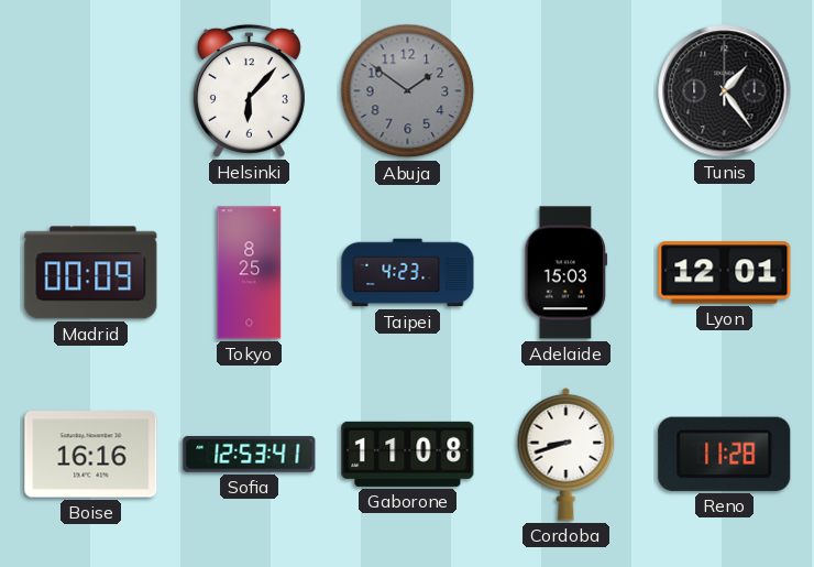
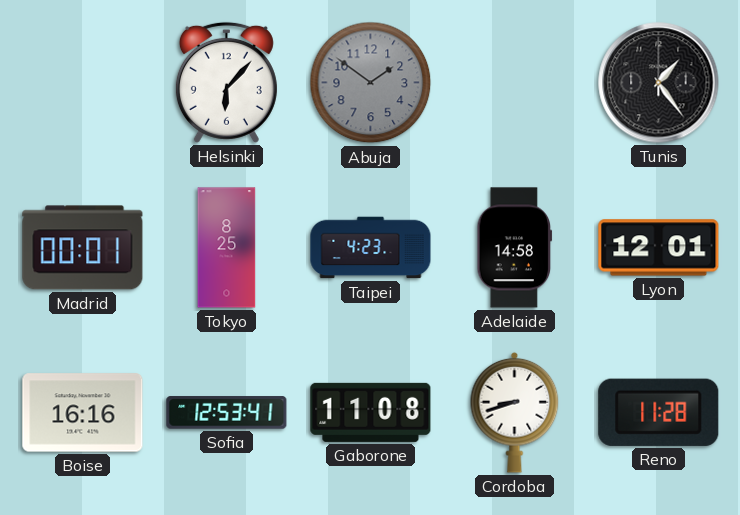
Madrid: 00:09 -> 00:01
Adelaide: 15:03 -> 14:58
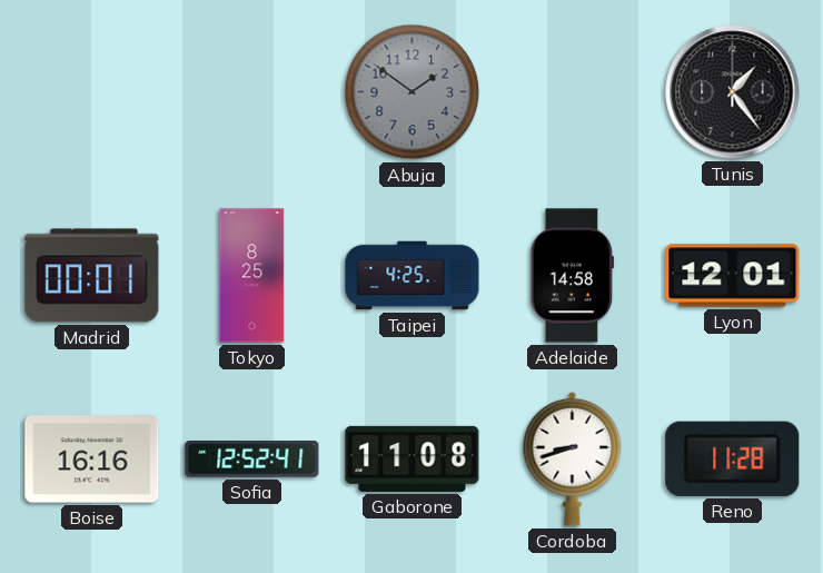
Helsinki: 6:07 -> none
Taipei: 4:23 -> 4:25
Sofia: 12:53 -> 12:52
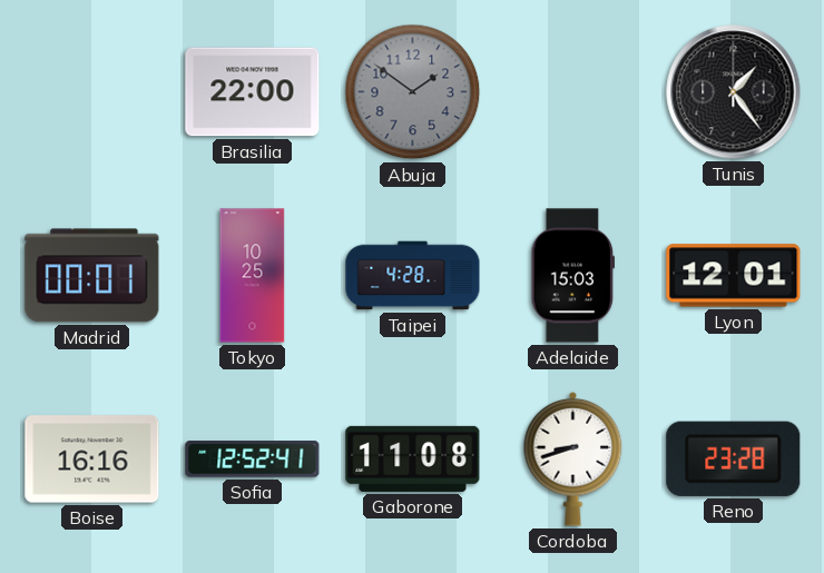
Brasilia: none -> 22:00
Tokyo: 8:25 -> 10:25
Taipei: 4:25 -> 4:28
Adelaide: 14:58 -> 15:03
Reno: 11:28 -> 23:28
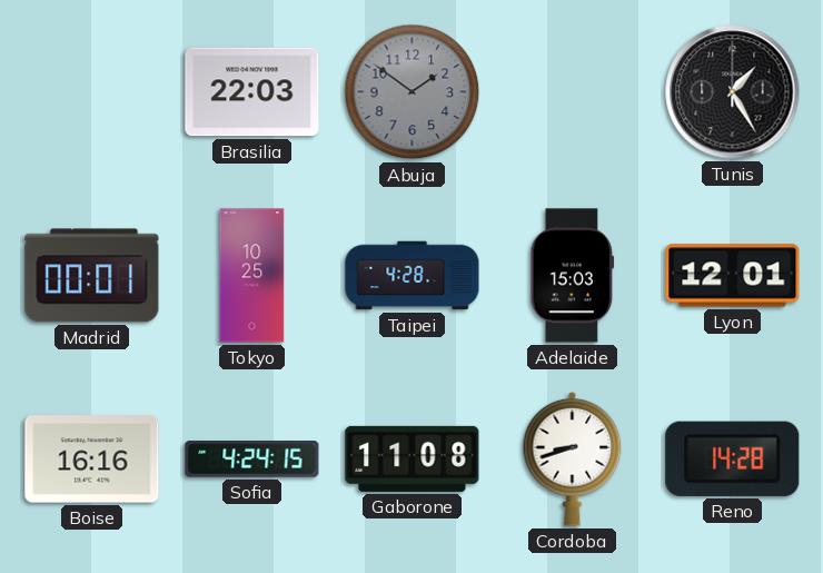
Brasilia: 22:00 -> 22:03
Tunis: 1:24 -> 1:25
Sofia: 12:52 -> 4:24
Reno: 23:28 -> 14:28
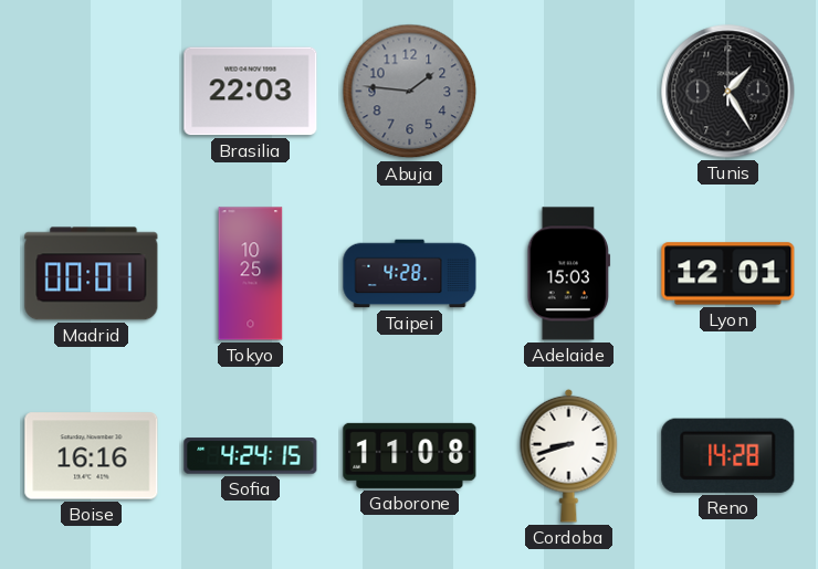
Abuja: 1:51 -> 1:46
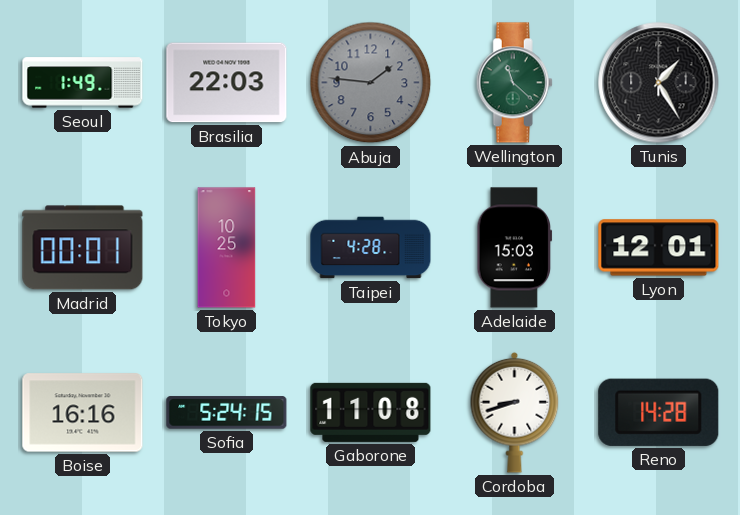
Seoul: none -> 1:49
Wellington: none -> 11:22
Sofia: 4:24 -> 5:24
